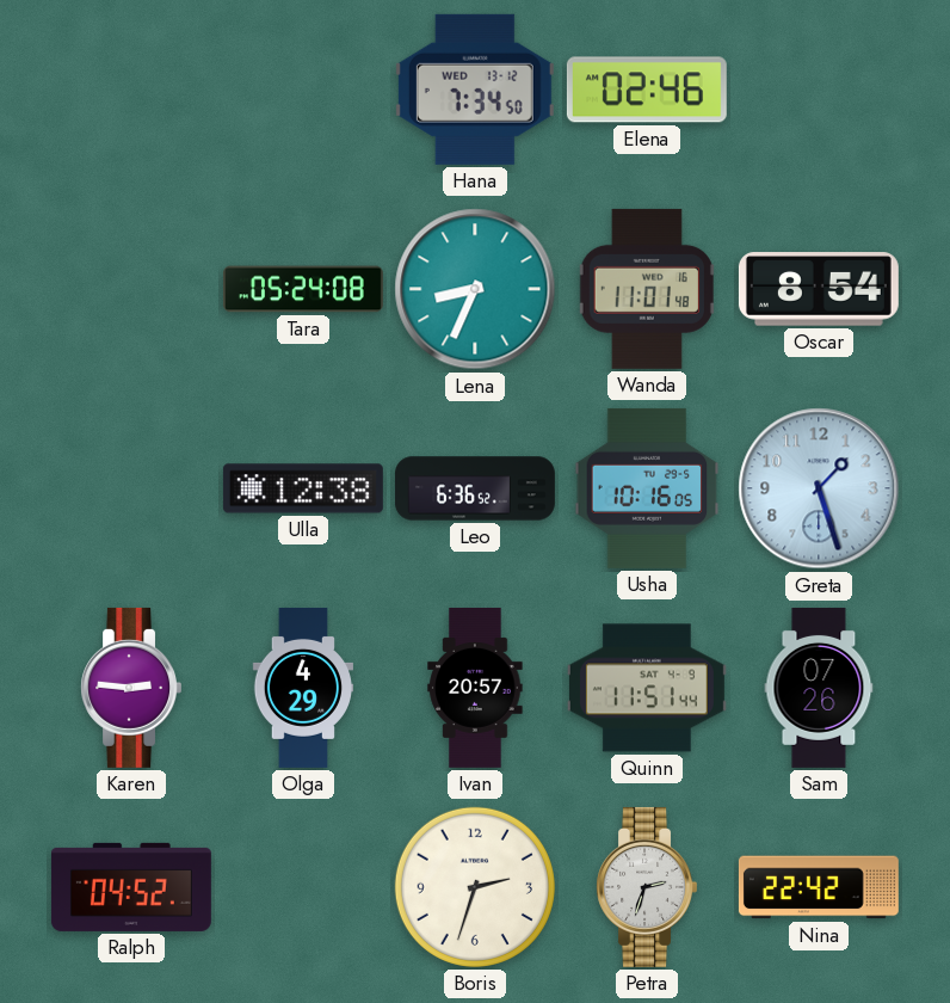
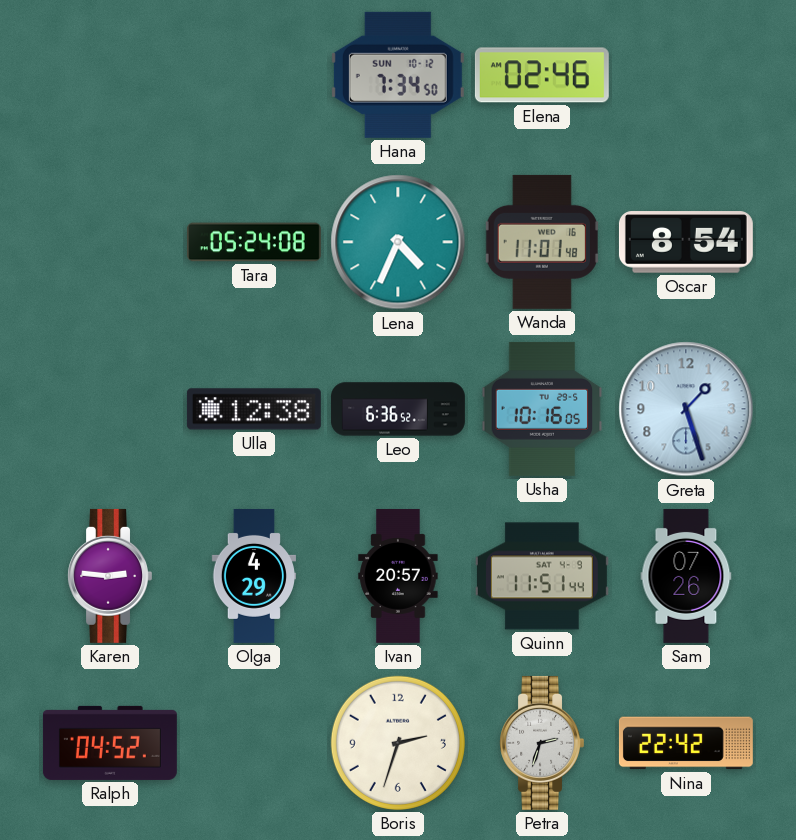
Hana date: WED 13-12 -> SUN 10-12
Lena: 8:34 -> 4:34
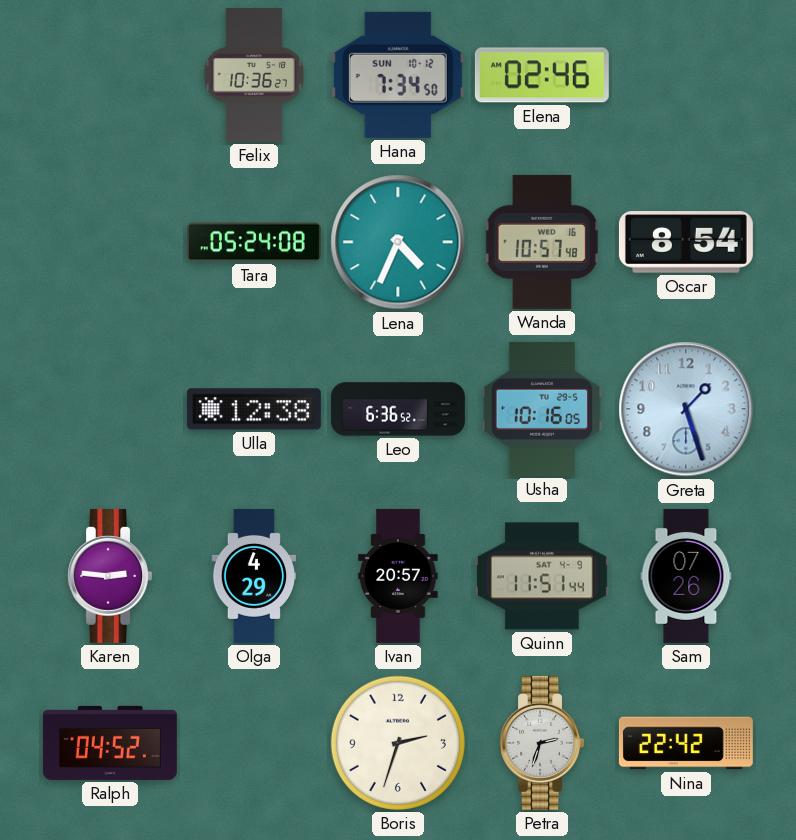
Felix: none -> 10:36
Wanda: 11:01 -> 10:57
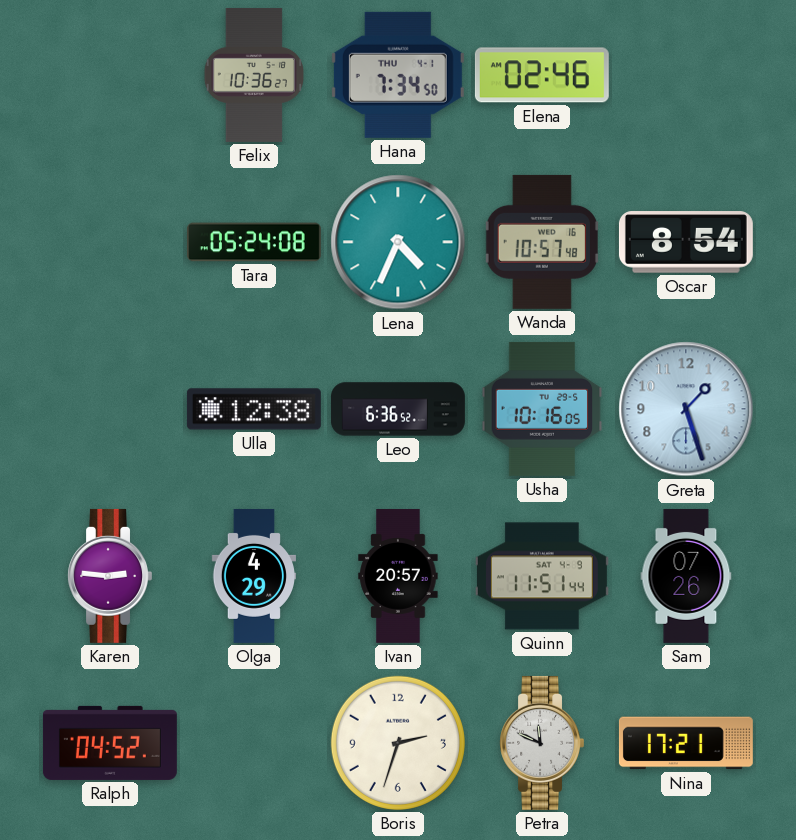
Hana date: SUN 10-12 -> THU 4-1
Petra: 2:33 -> 11:49
Nina: 22:42 -> 17:21
